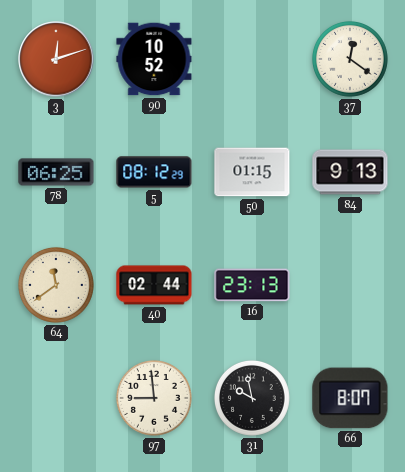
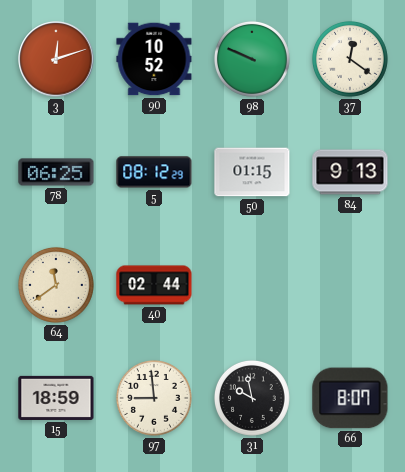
98: none -> 9:49
16: 23:13 -> none
15: none -> 18:59
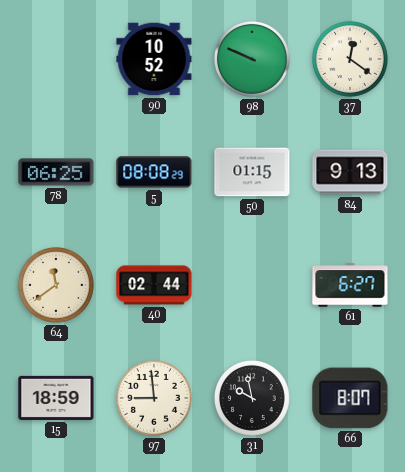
3: 12:12 -> none
5: 08:12 -> 08:08
61: none -> 6:27
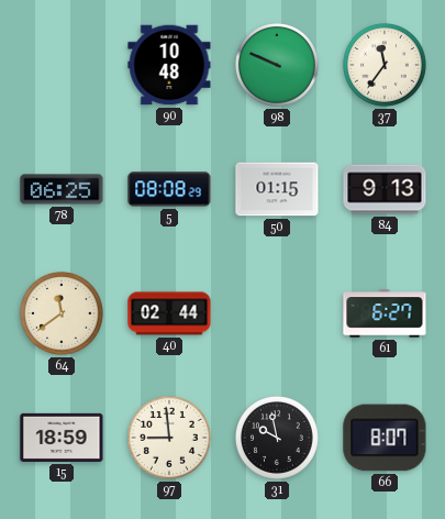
90: 10:52 -> 10:48
37: 12:21 -> 11:36
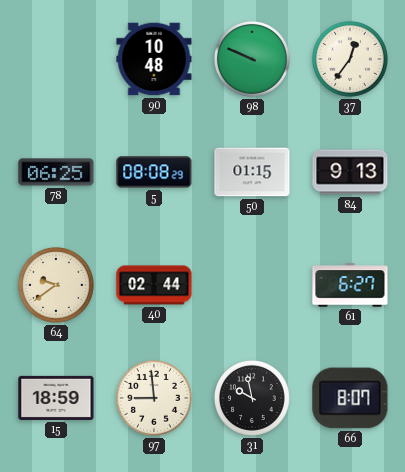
37: 11:36 -> 12:36
64: 11:39 -> 9:39
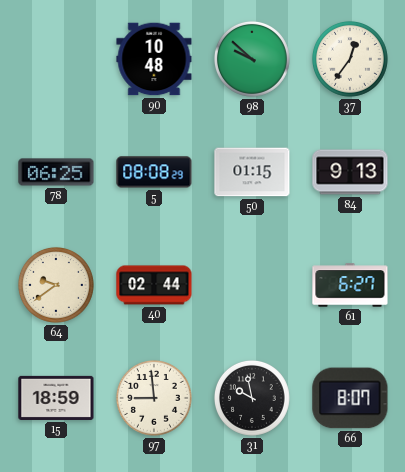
98: 9:49 -> 9:52
